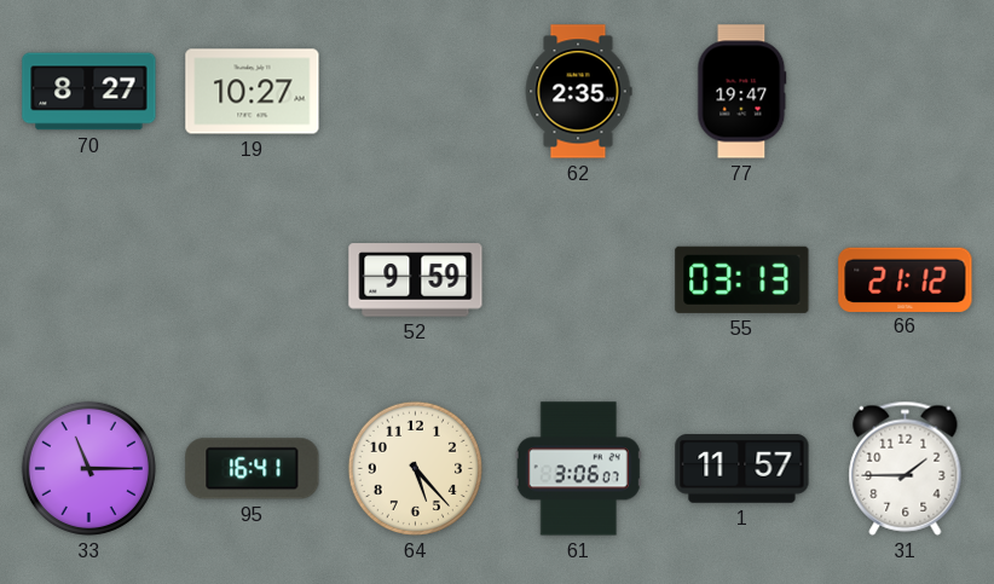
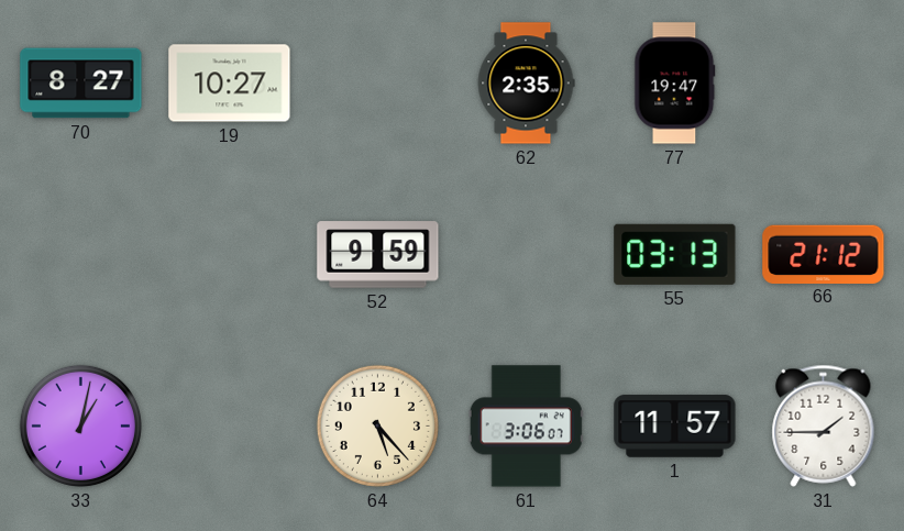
33: 11:15 -> 1:02
95: 16:41 -> none
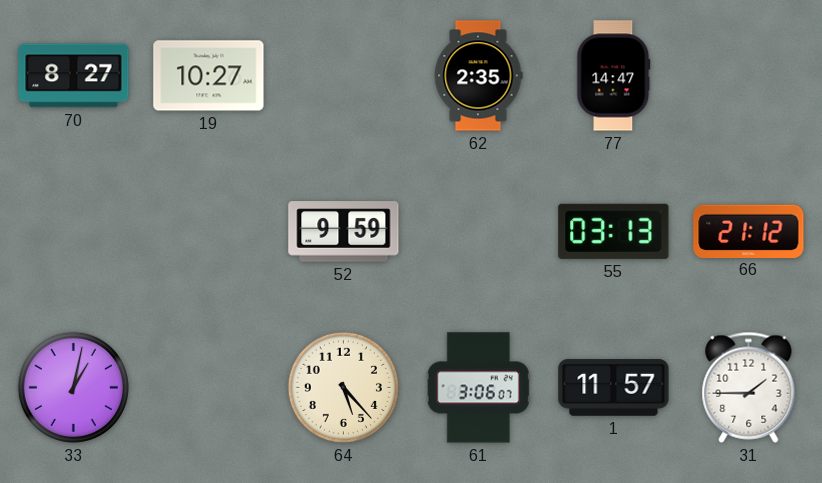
77: 19:47 -> 14:47
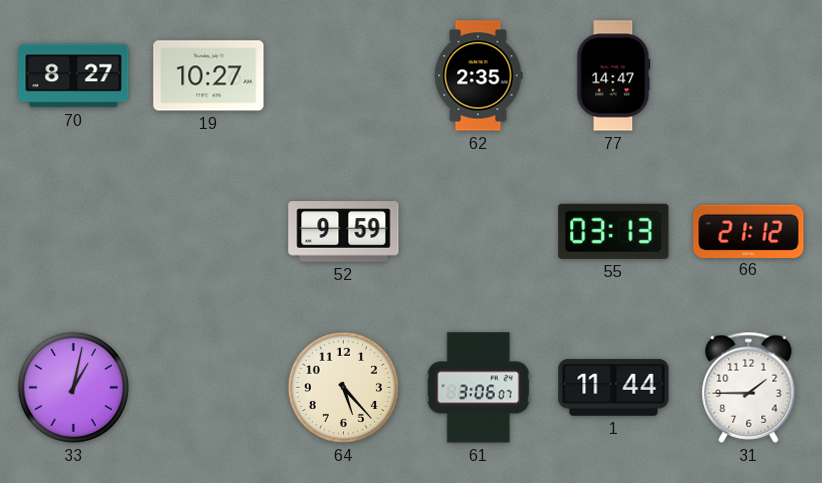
1: 11:57 -> 11:44
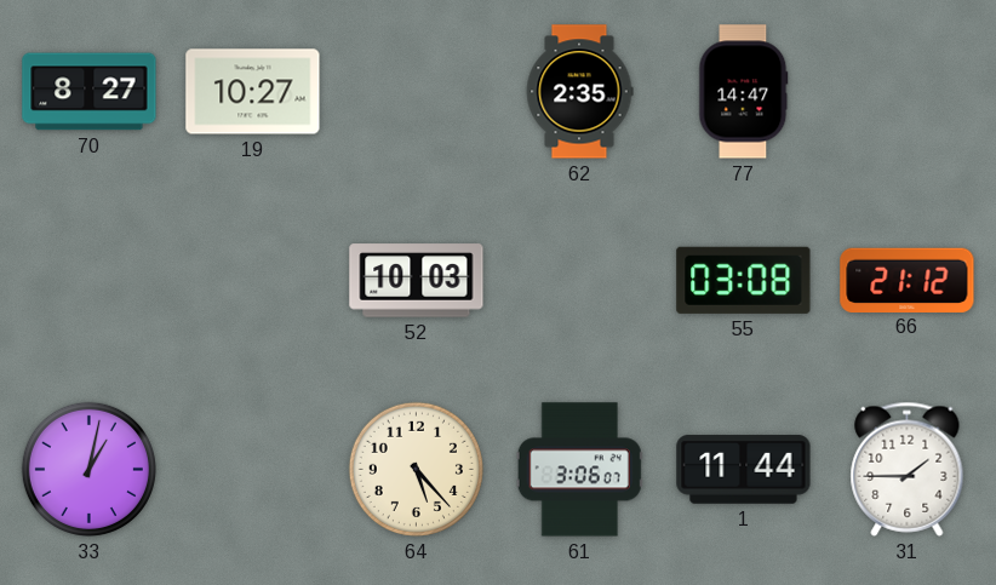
52: 9:59 -> 10:03
55: 03:13 -> 03:08
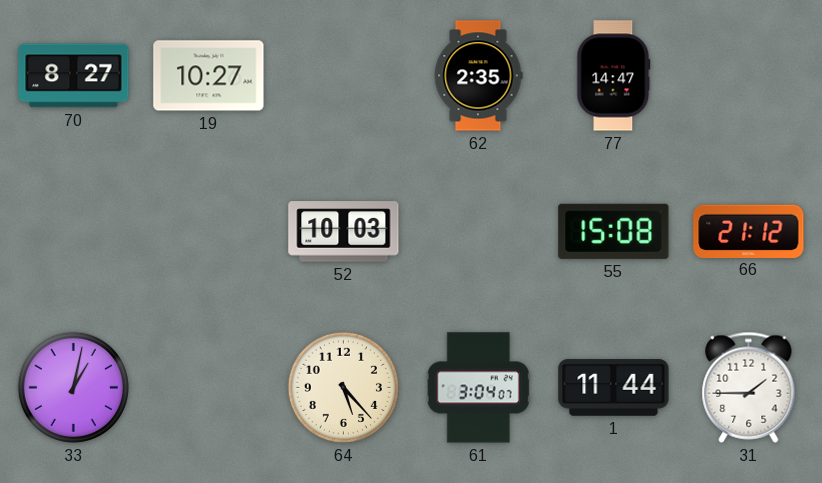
55: 03:08 -> 15:08
61: 3:06 -> 3:04
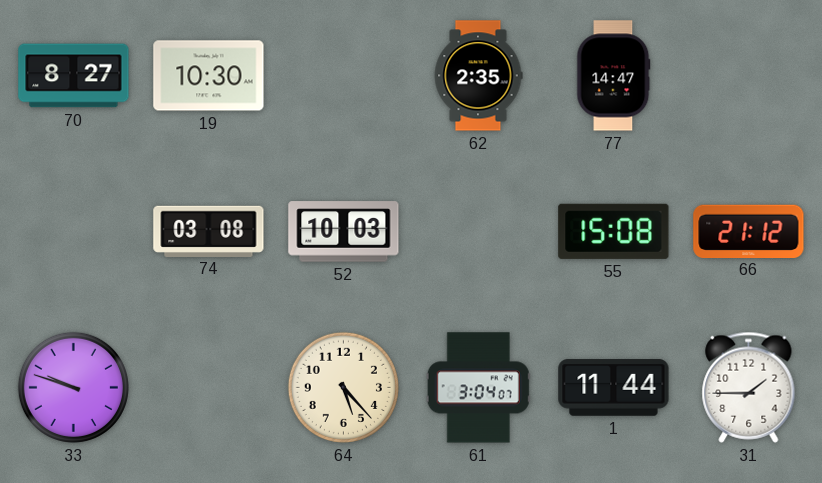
19: 10:27 -> 10:30
74: none -> 03:08
33: 1:02 -> 9:48
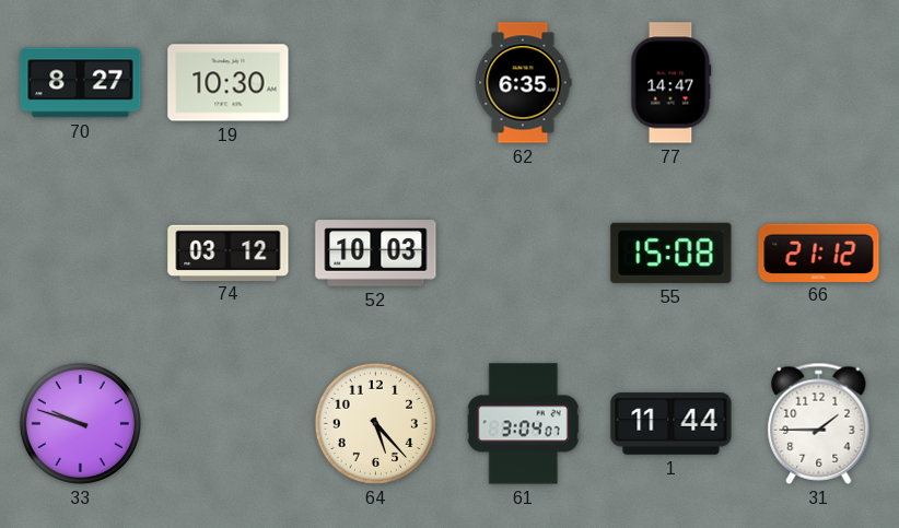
62: 2:35 -> 6:35
74: 03:08 -> 03:12
